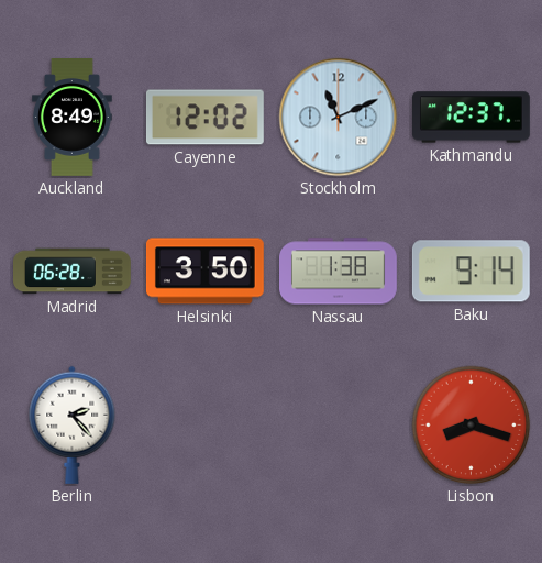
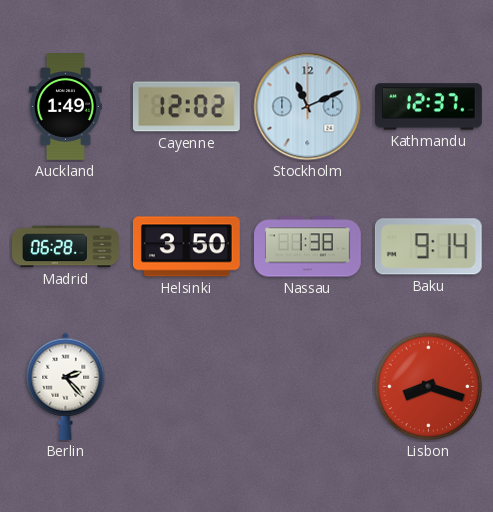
Auckland: 8:49 -> 1:49
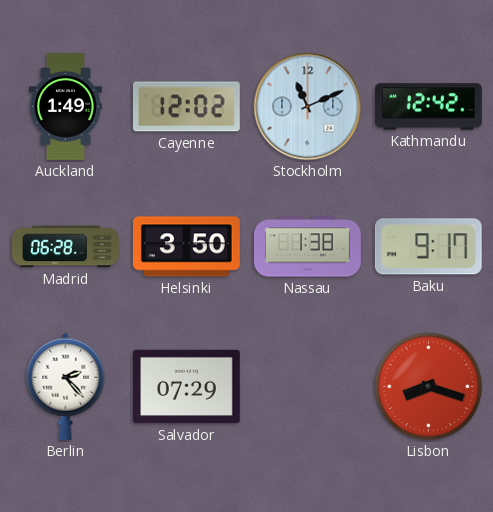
Kathmandu: 12:37 -> 12:42
Baku: 9:14 -> 9:17
Salvador: none -> 07:29
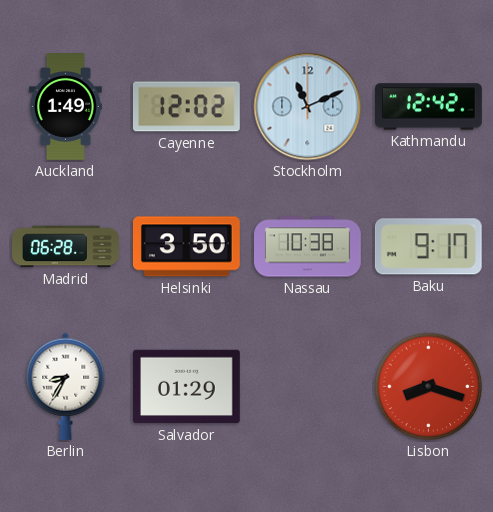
Nassau: 1:38 -> 10:38
Berlin: 2:23 -> 8:35
Salvador: 07:29 -> 01:29
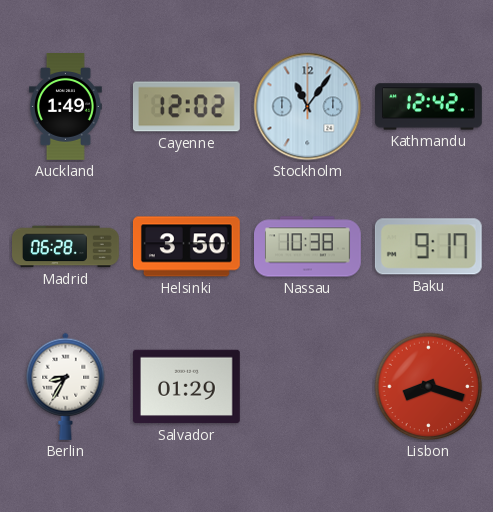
Stockholm: 11:11 -> 11:06
